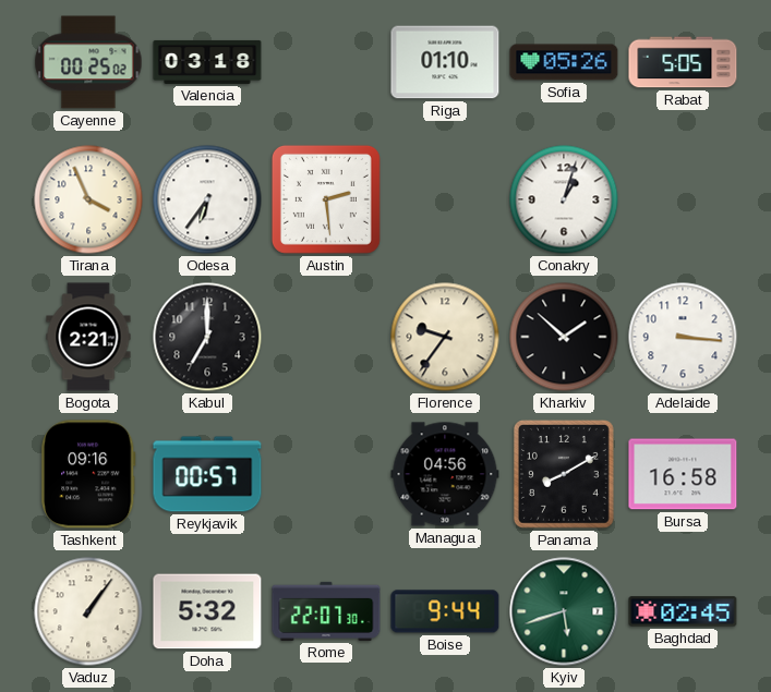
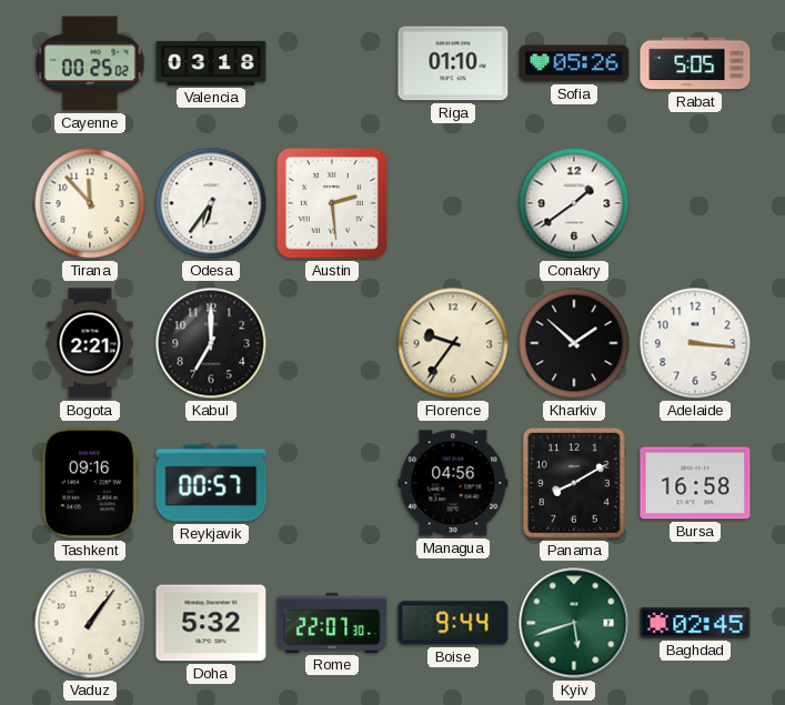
Tirana: 3:56 -> 11:53
Conakry: 1:03 -> 1:39
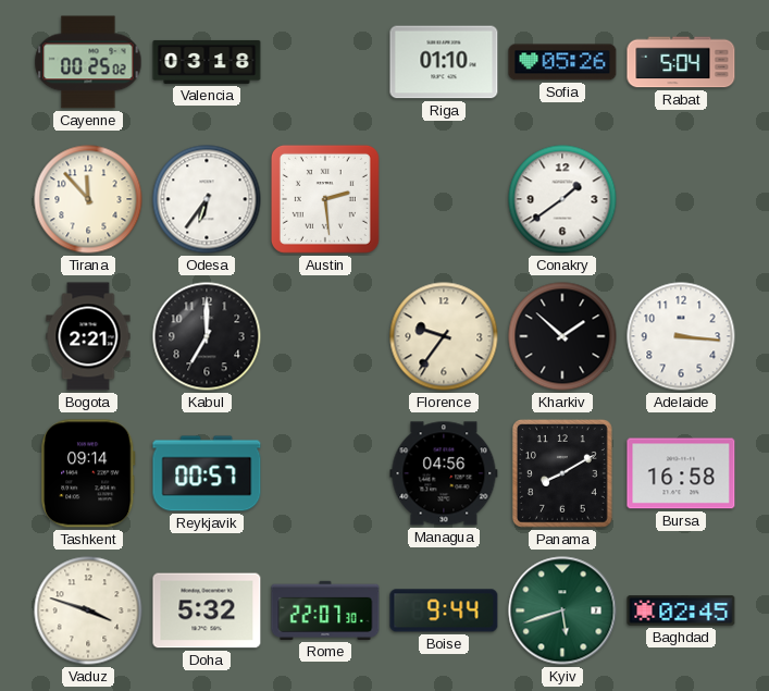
Rabat: 5:05 -> 5:04
Tashkent: 09:16 -> 09:14
Vaduz: 1:06 -> 3:48
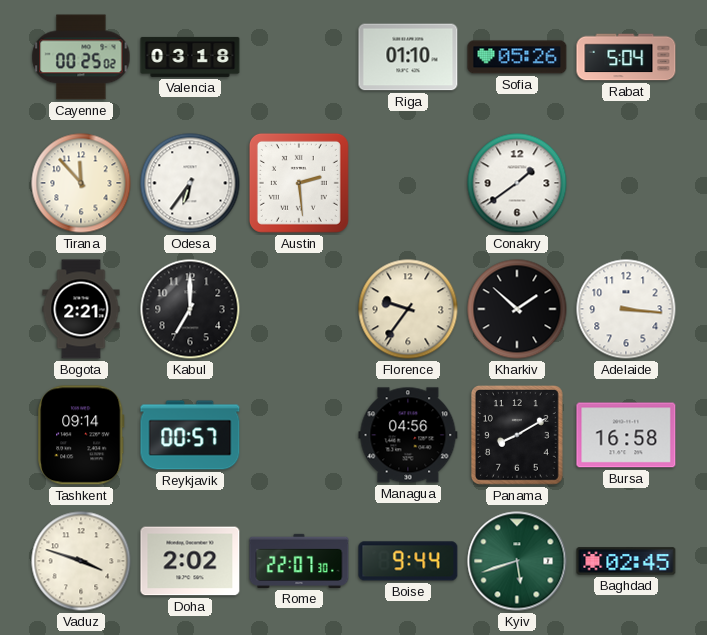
Doha: 5:32 -> 2:02
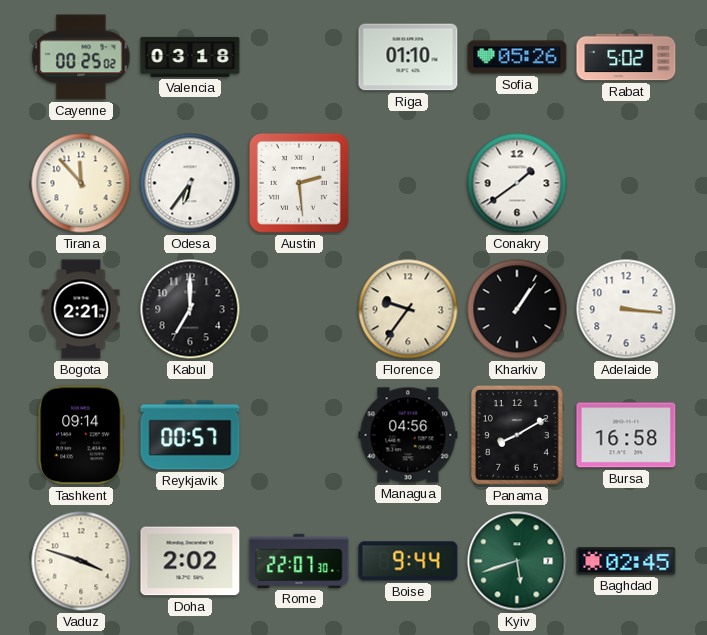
Rabat: 5:04 -> 5:02
Kharkiv: 1:52 -> 1:06
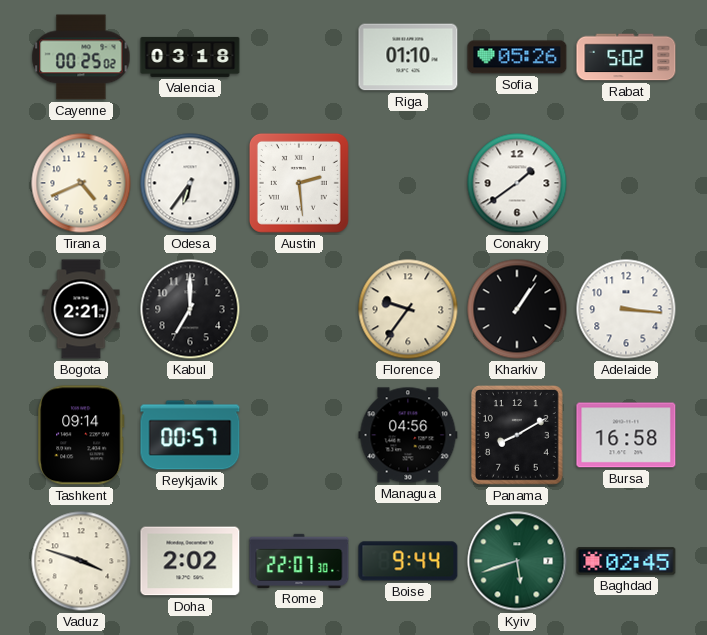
Tirana: 11:53 -> 4:41
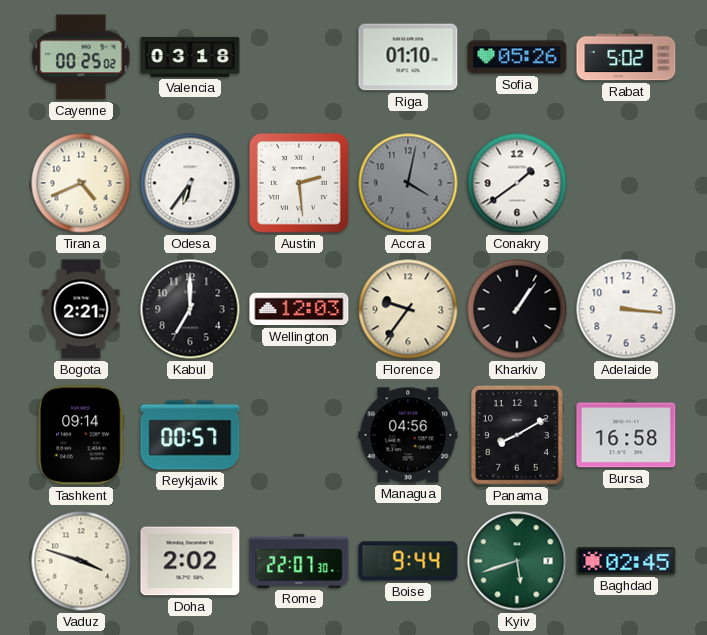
Accra: none -> 4:02
Wellington: none -> 12:03
